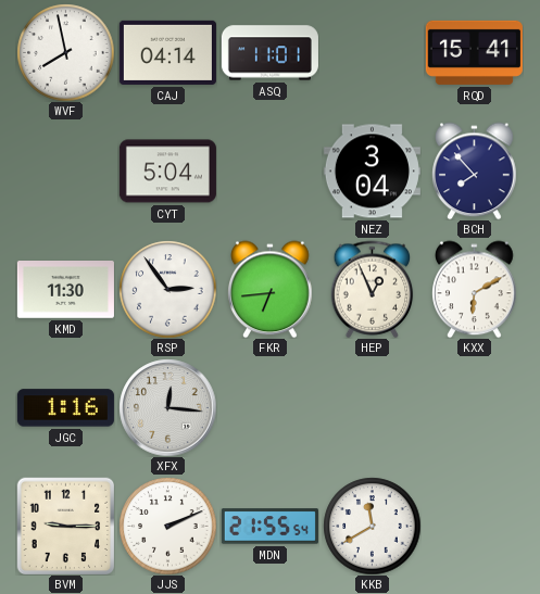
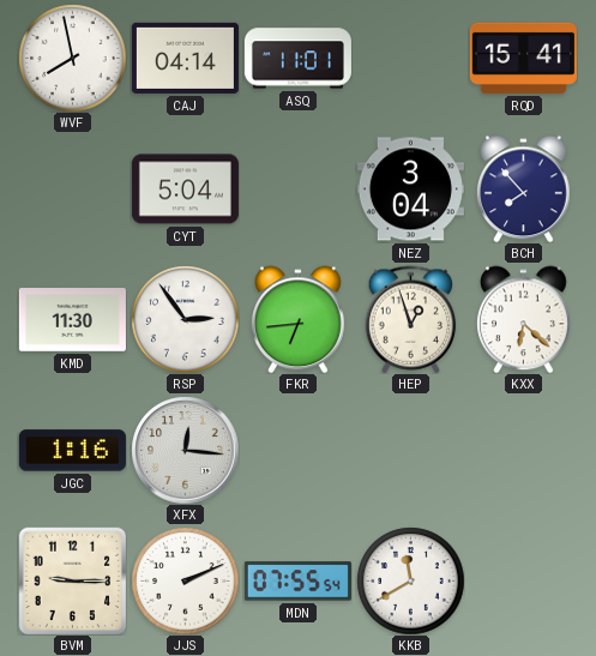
HEP: 12:56 -> 12:57
KXX: 6:10 -> 6:22
MDN: 21:55 -> 07:55
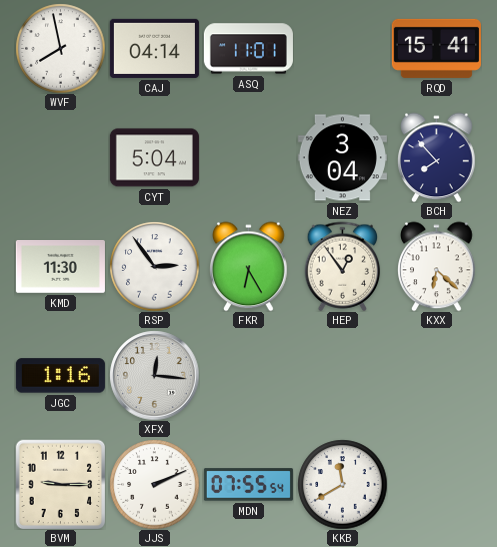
FKR: 6:44 -> 6:25
HEP: 12:57 -> 12:54
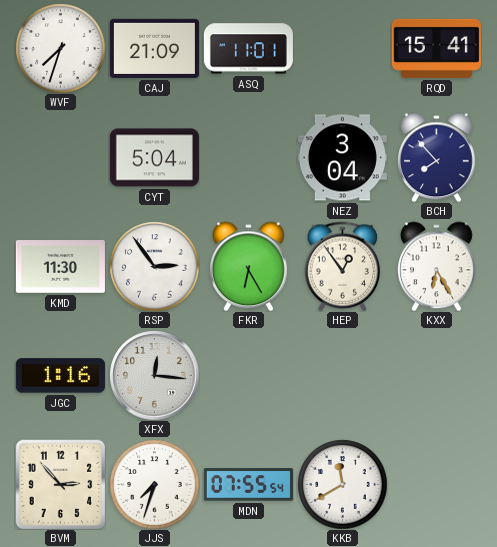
WVF: 7:58 -> 7:33
CAJ: 04:14 -> 21:09
KXX: 6:22 -> 6:25
BVM: 9:15 -> 2:53
JJS: 2:11 -> 7:33
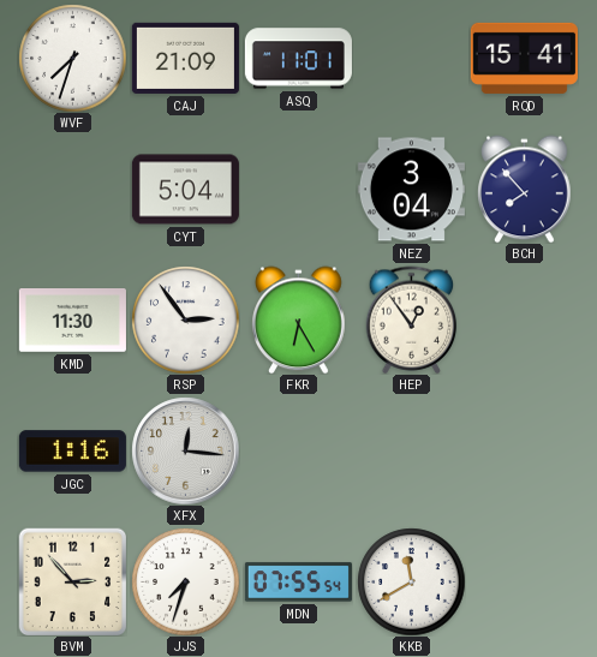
KXX: 6:25 -> none
